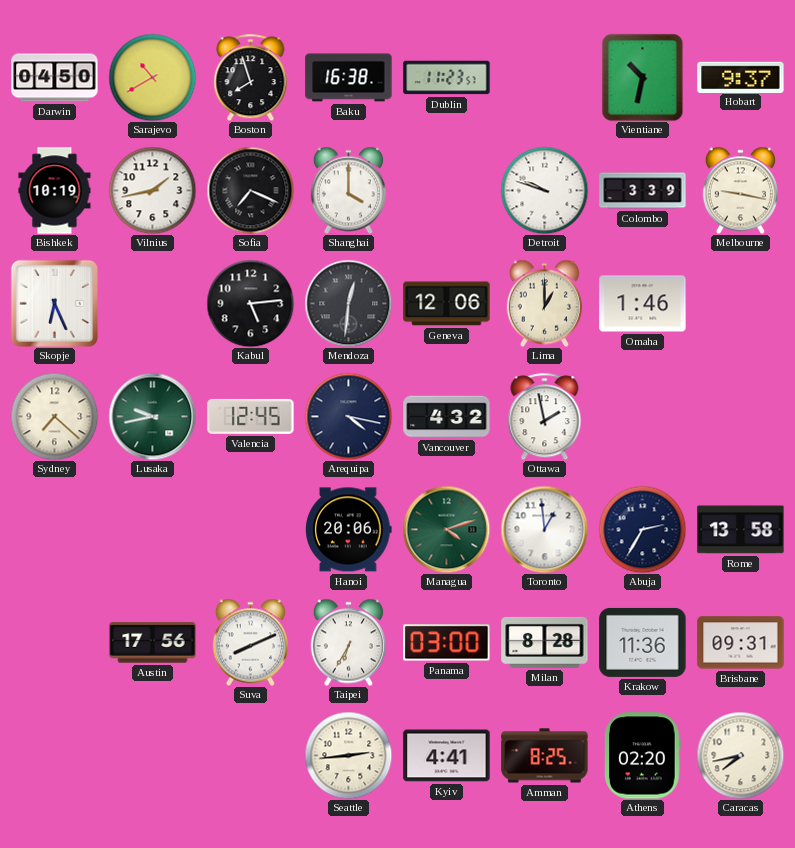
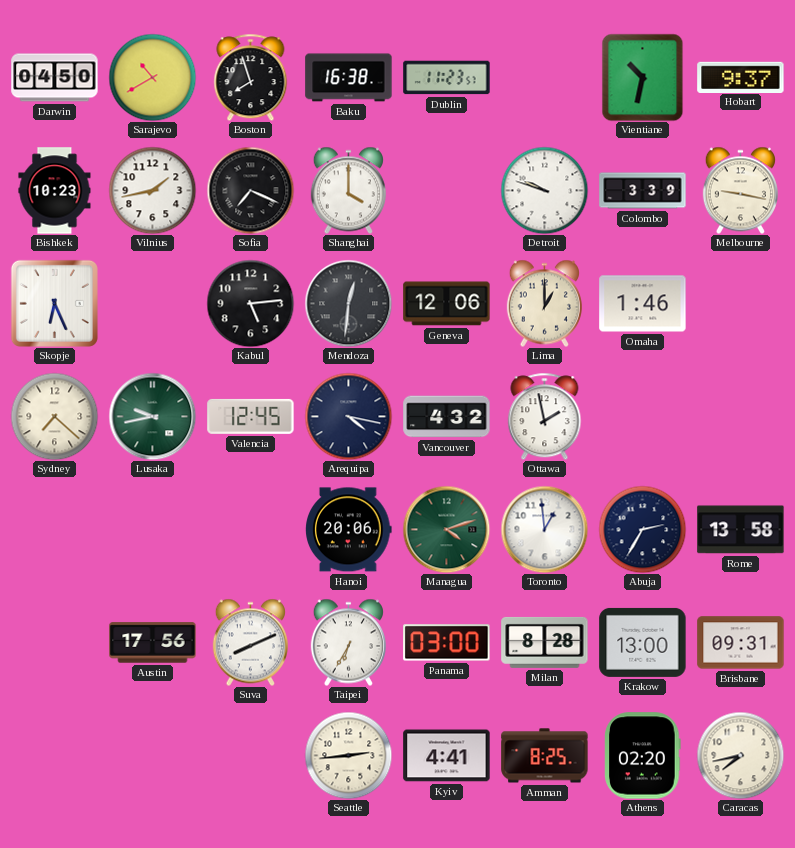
Bishkek: 10:19 -> 10:23
Krakow: 11:36 -> 13:00
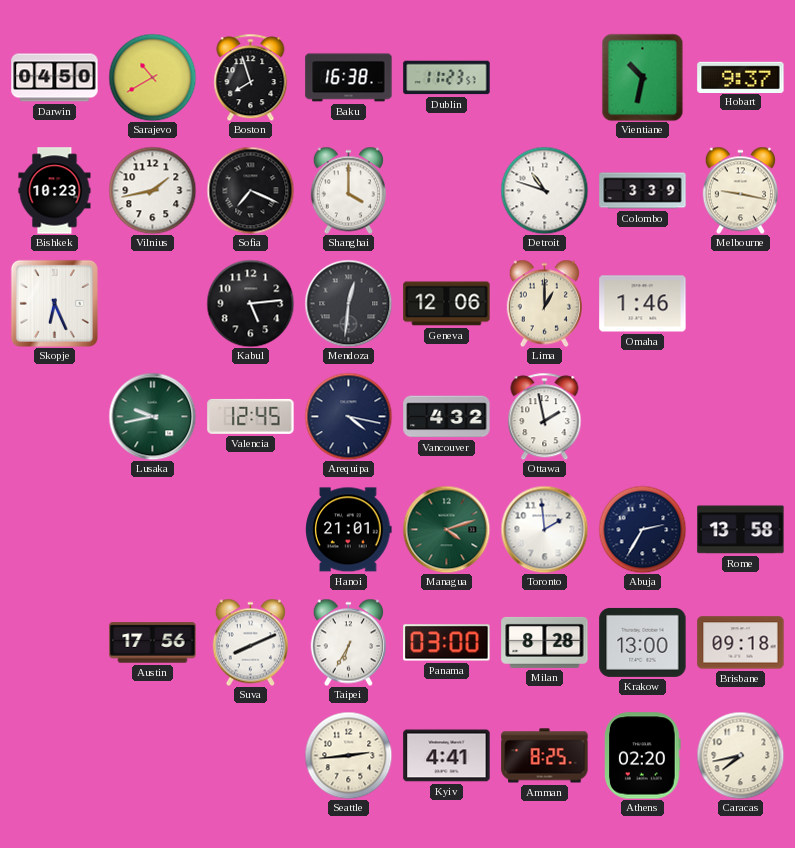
Detroit: 9:48 -> 10:48
Sydney: 7:22 -> none
Hanoi: 20:06 -> 21:01
Toronto: 12:59 -> 1:59
Brisbane: 09:31 -> 09:18
